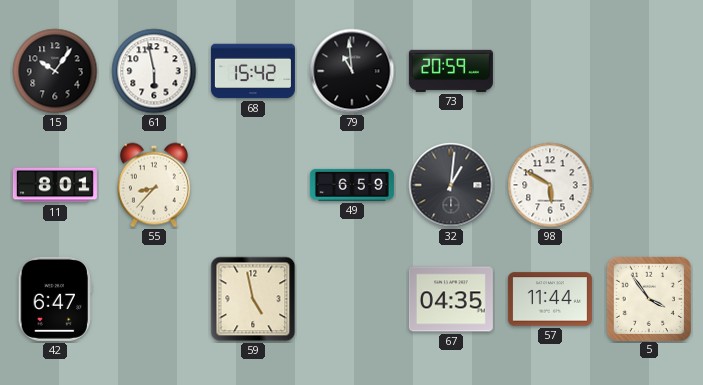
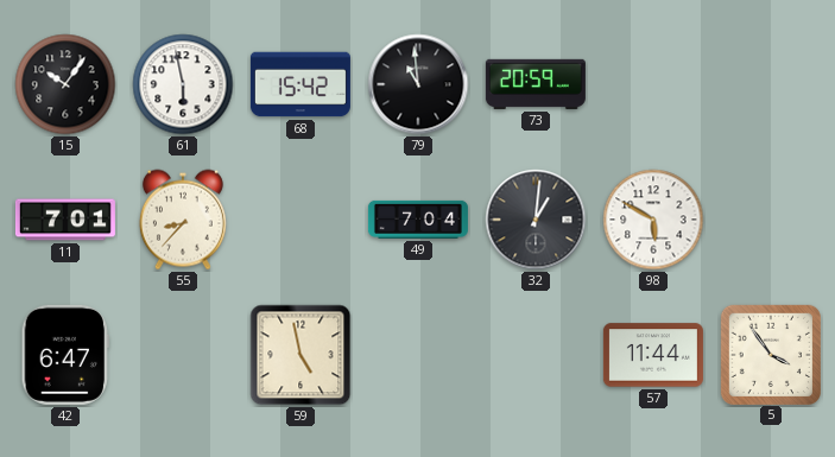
11: 8:01 -> 7:01
49: 6:59 -> 7:04
67: 04:35 -> none
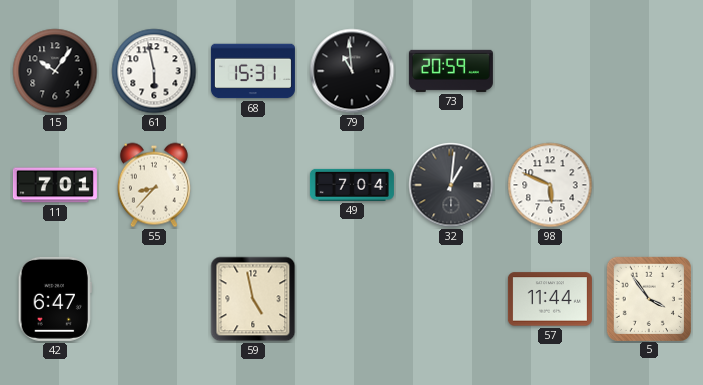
68: 15:42 -> 15:31
98: 5:50 -> 5:49
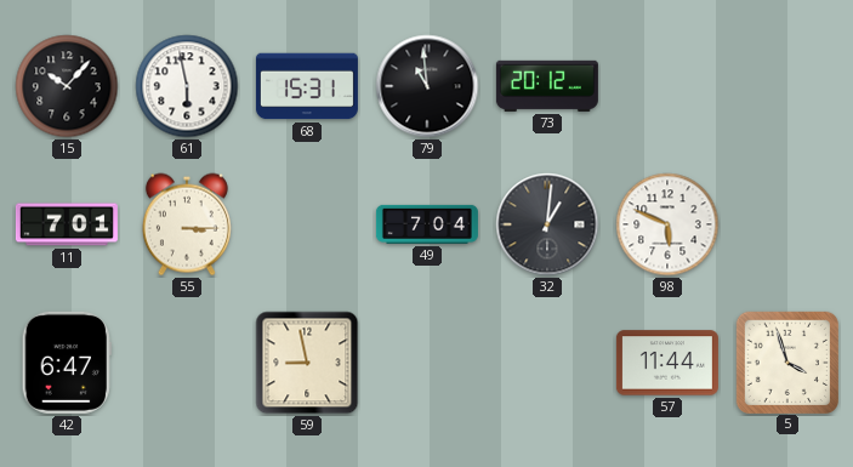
15: 10:06 -> 10:07
73: 20:59 -> 20:12
55: 8:37 -> 3:15
59: 4:58 -> 8:58
5: 3:54 -> 3:57
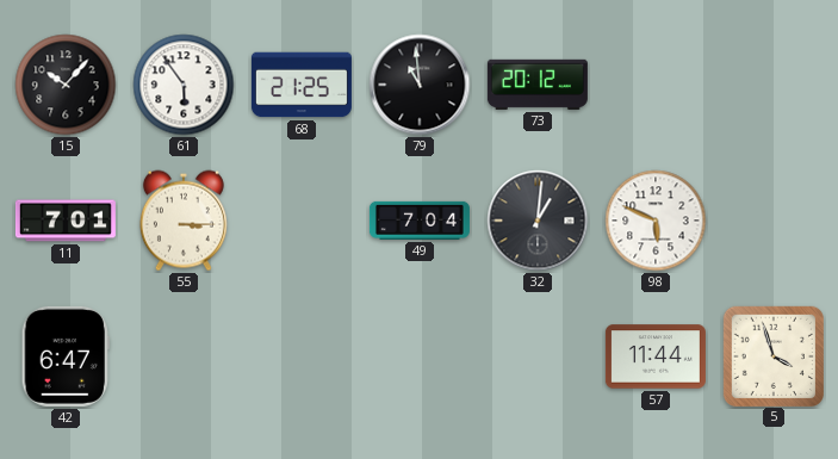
61: 5:58 -> 5:54
68: 15:31 -> 21:25
59: 8:58 -> none
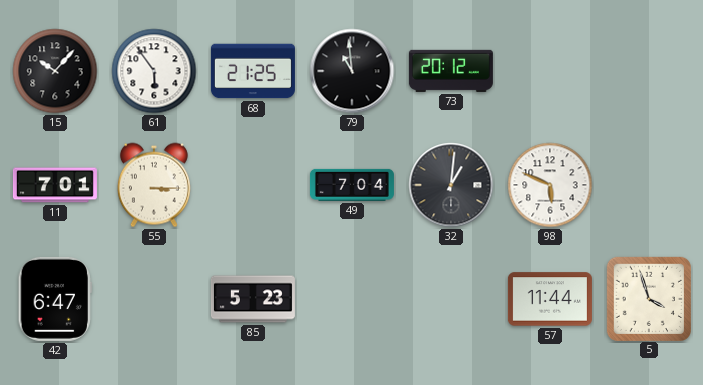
85: none -> 5:23
